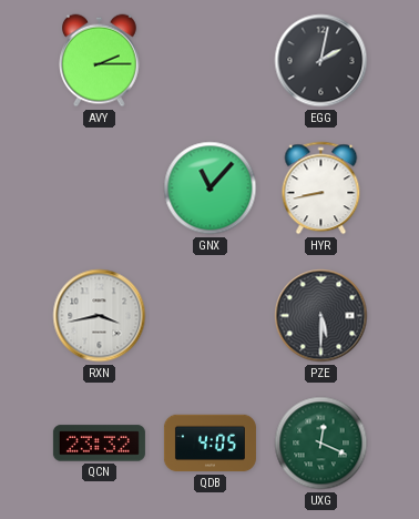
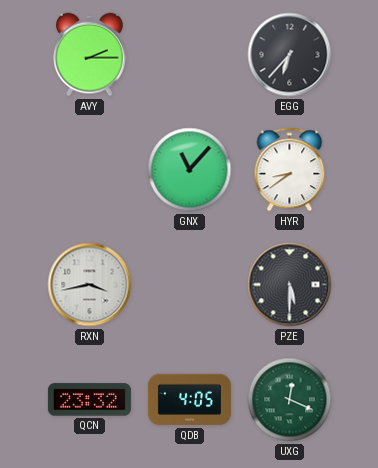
EGG: 2:02 -> 6:37
HYR: 8:43 -> 8:39
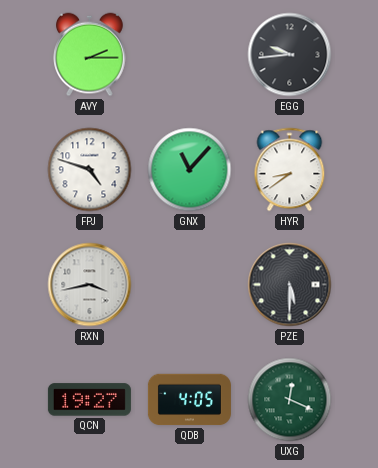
EGG: 6:37 -> 9:44
FPJ: none -> 4:48
QCN: 23:32 -> 19:27
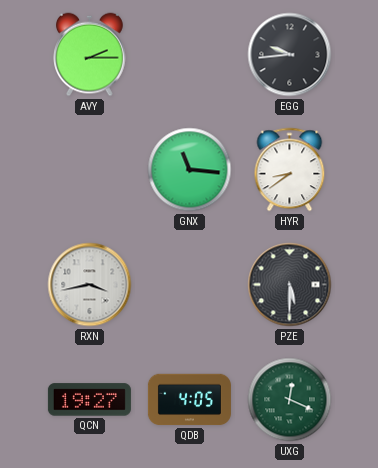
FPJ: 4:48 -> none
GNX: 11:07 -> 11:16
